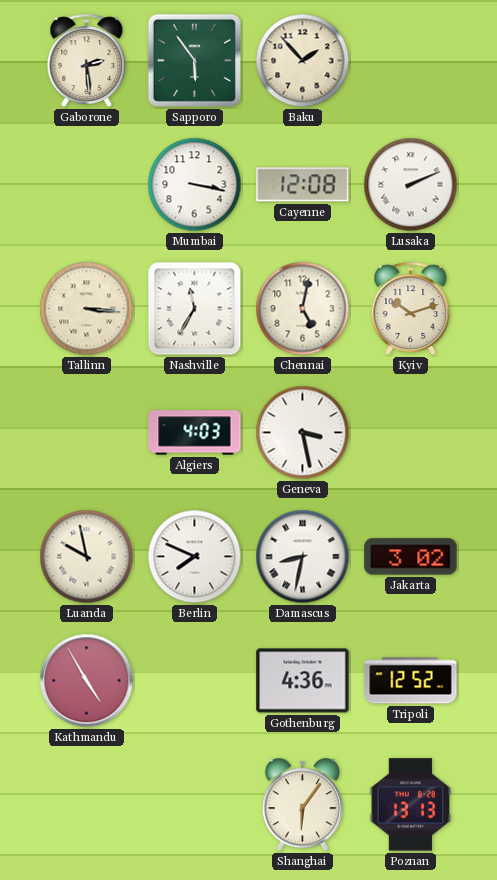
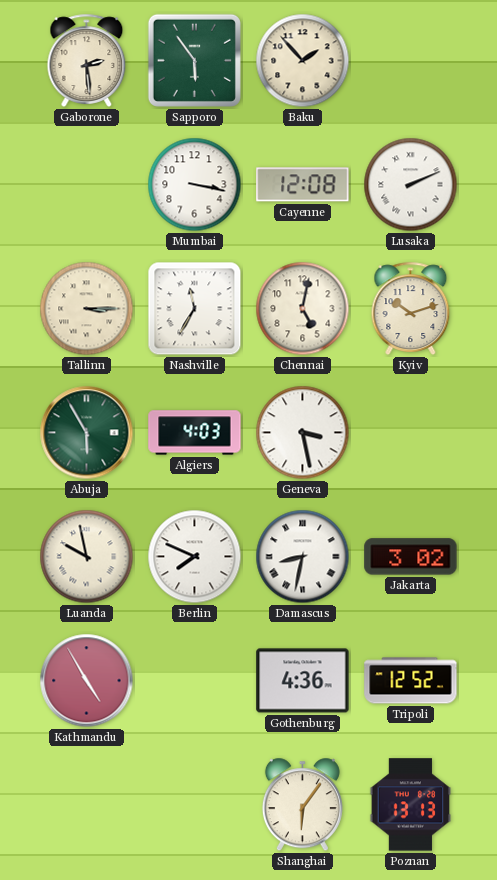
Tallinn: 3:16 -> 3:15
Abuja: none -> 5:55
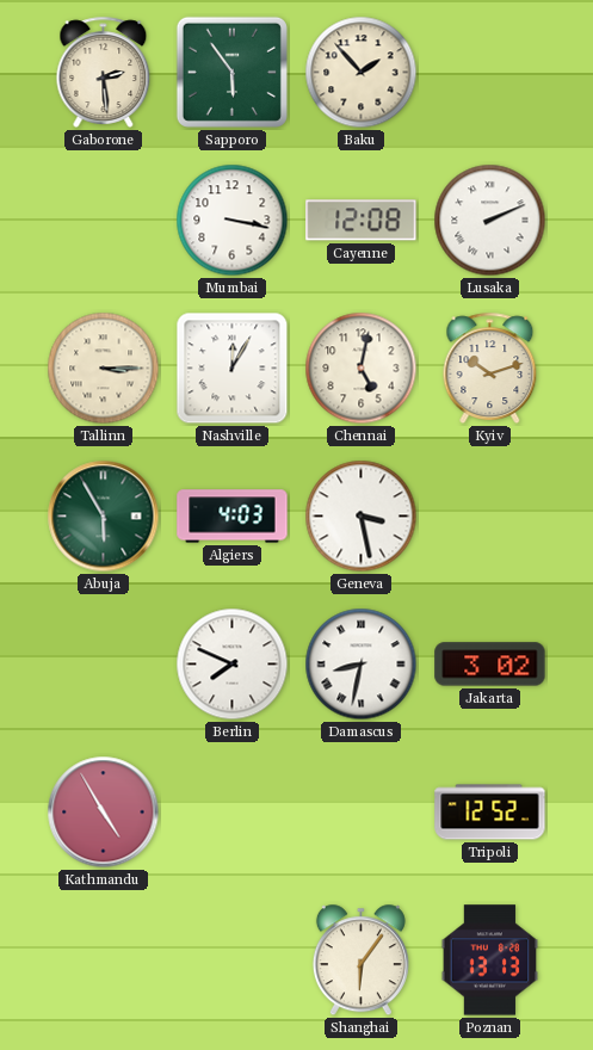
Nashville: 11:35 -> 12:05
Luanda: 9:58 -> none
Gothenburg: 4:36 -> none
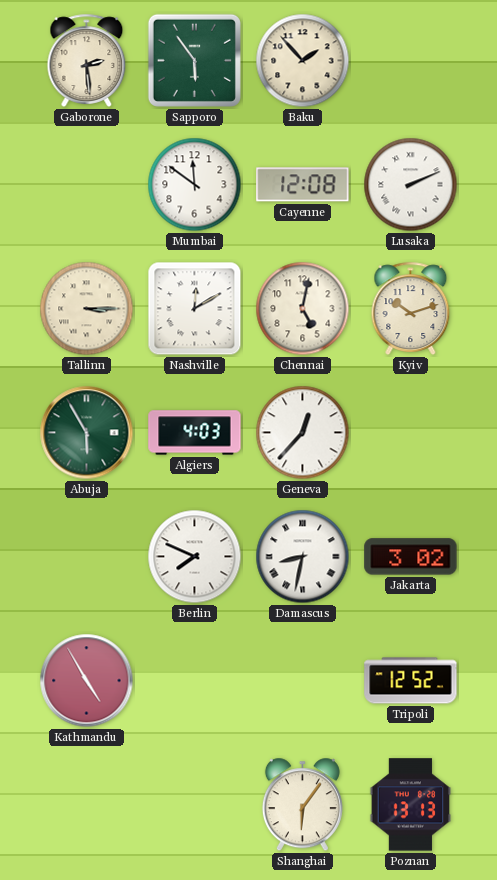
Mumbai: 3:17 -> 11:51
Nashville: 12:05 -> 12:10
Geneva: 3:28 -> 12:37
